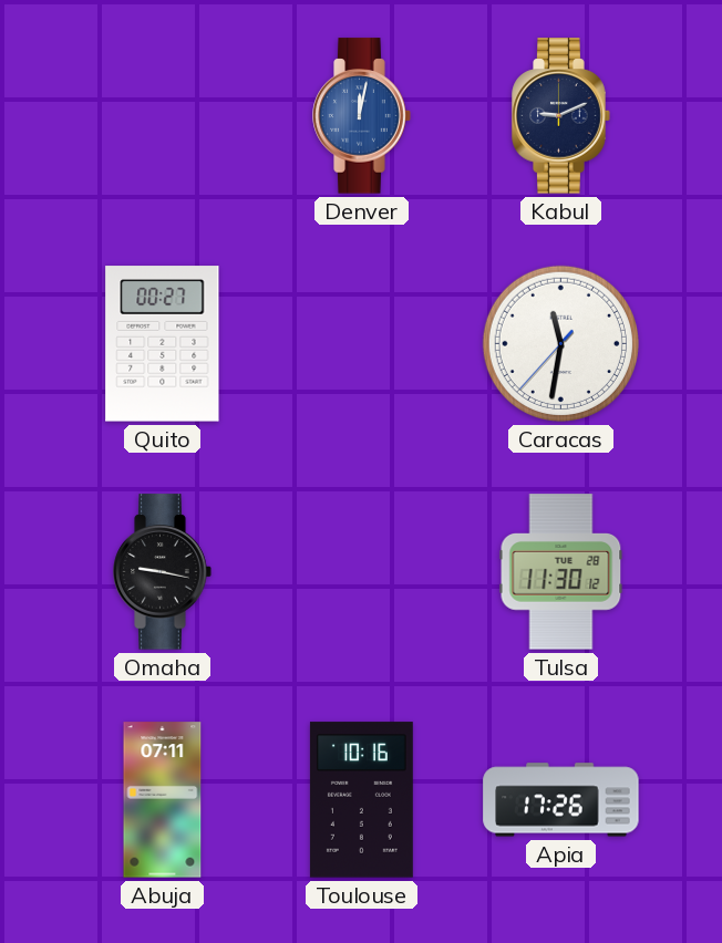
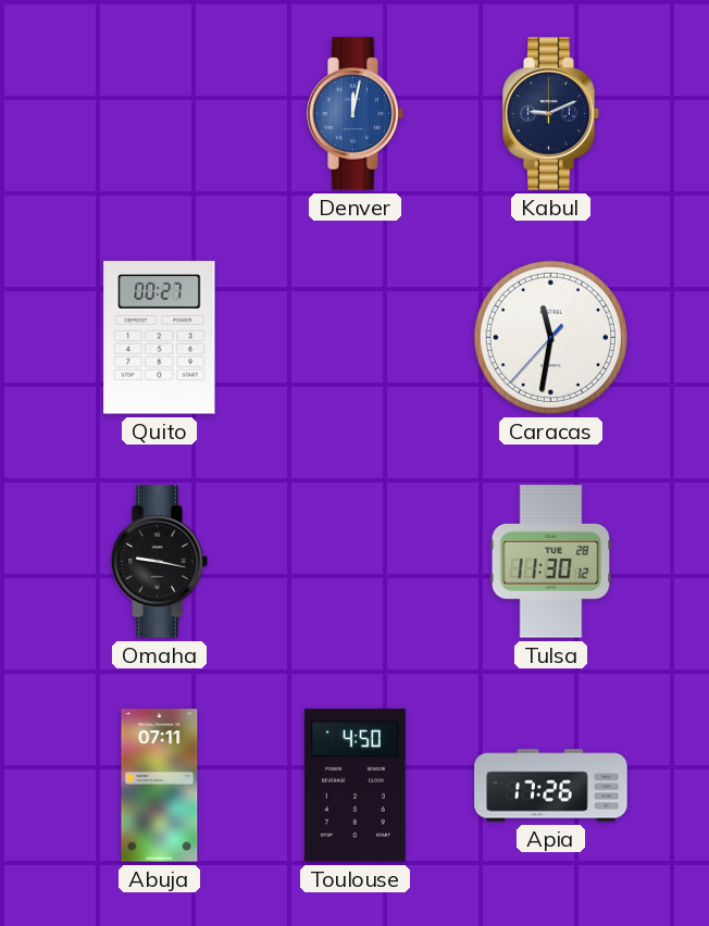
Toulouse: 10:16 -> 4:50
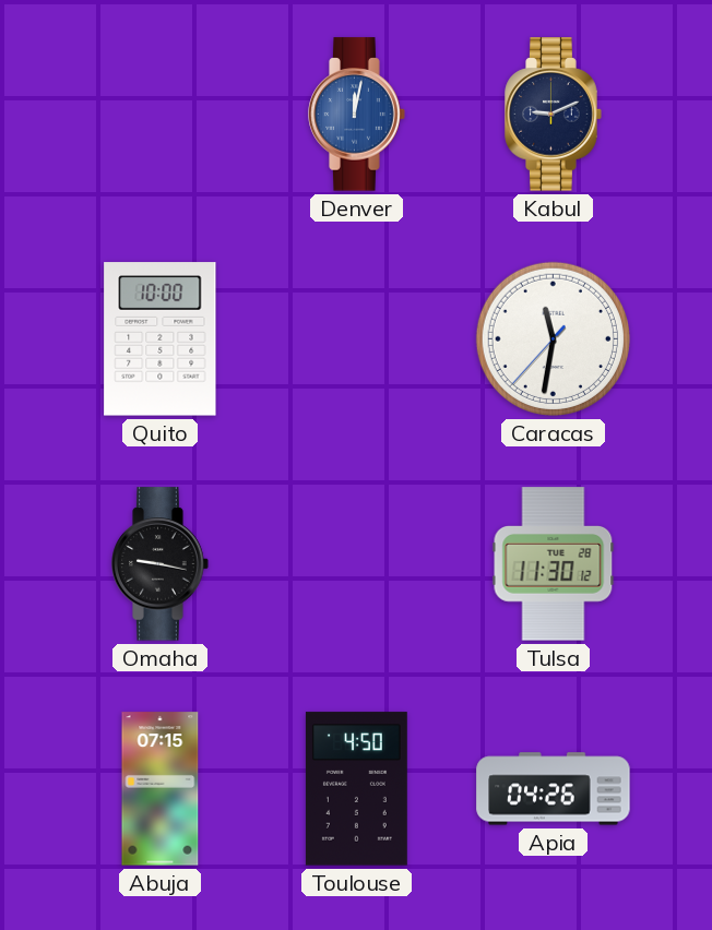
Quito: 00:27 -> 10:00
Abuja: 07:11 -> 07:15
Apia: 17:26 -> 04:26
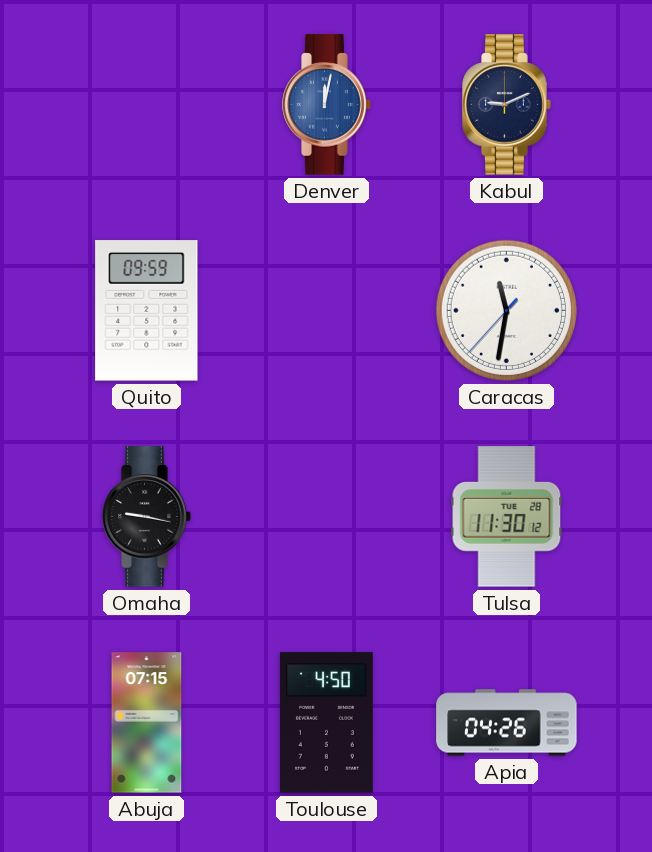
Quito: 10:00 -> 09:59
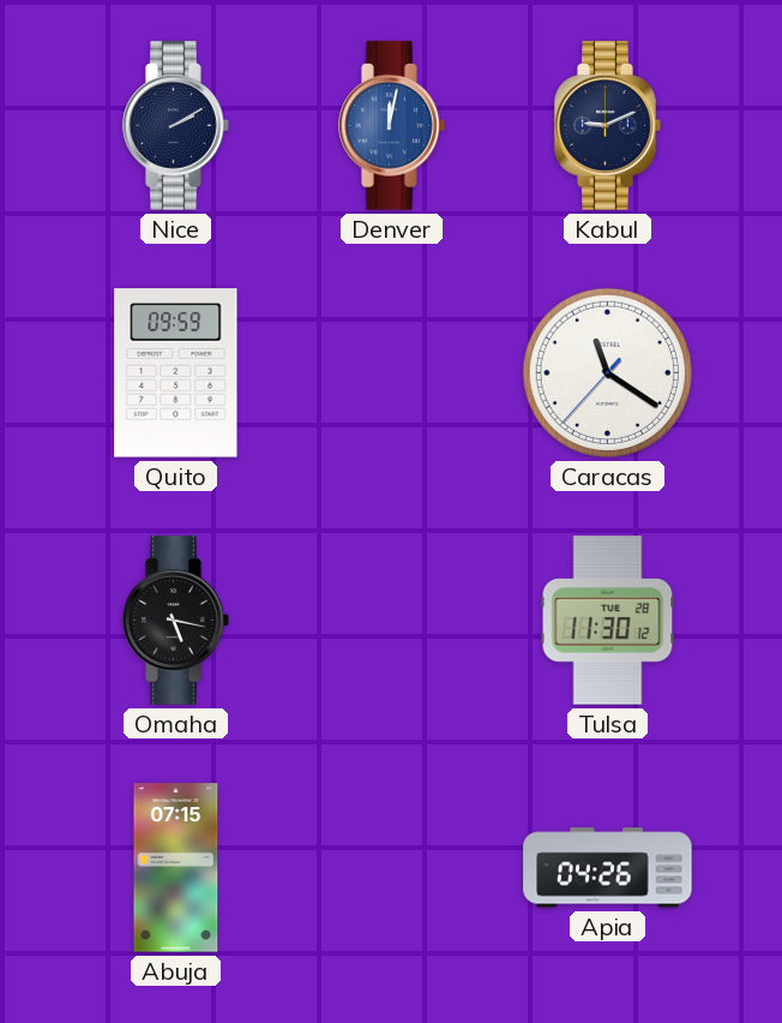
Nice: none -> 2:10
Caracas: 11:31 -> 11:20
Omaha: 9:17 -> 5:17
Toulouse: 4:50 -> none
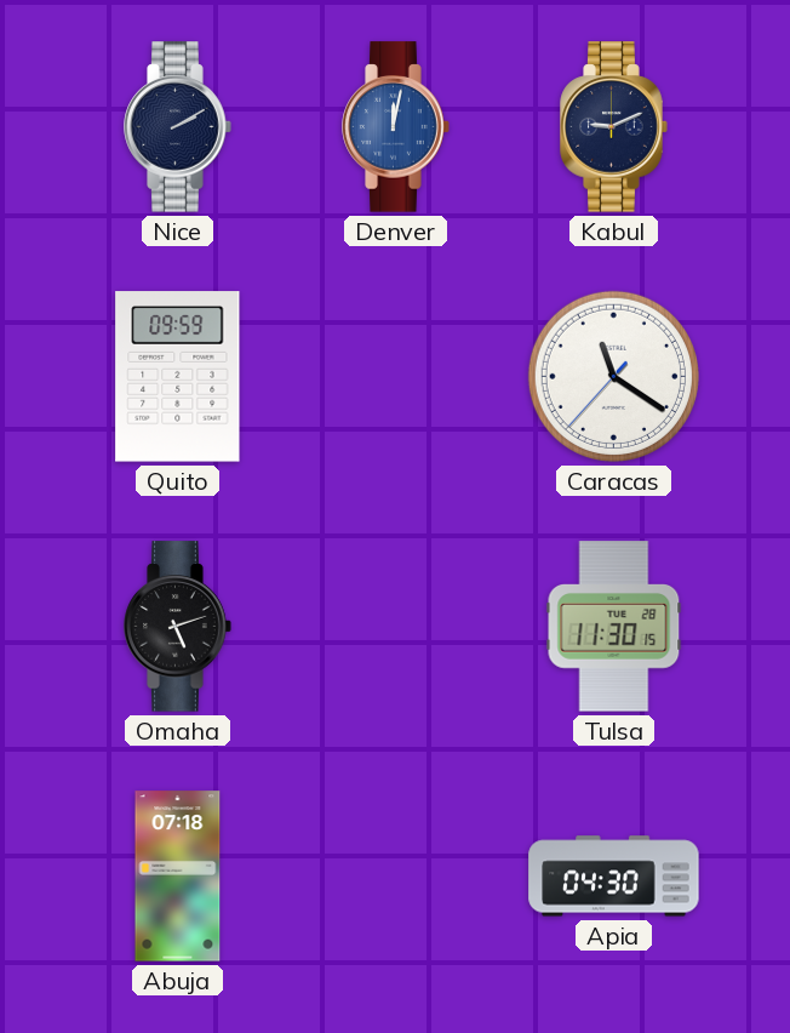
Omaha: 5:17 -> 5:12
Tulsa: 11:30:12 -> 11:30:15
Abuja: 07:15 -> 07:18
Apia: 04:26 -> 04:30
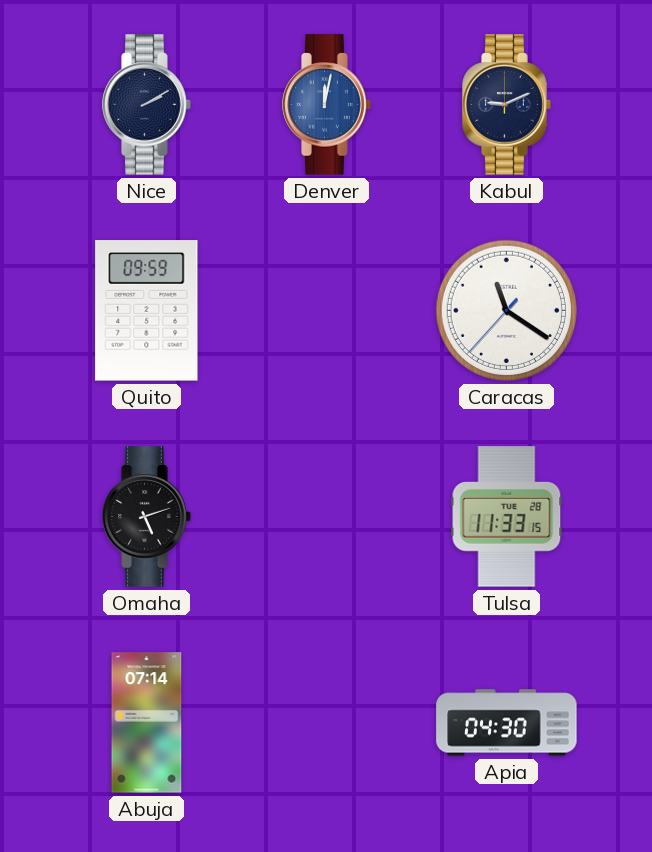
Tulsa: 11:30 -> 11:33
Abuja: 07:18 -> 07:14
